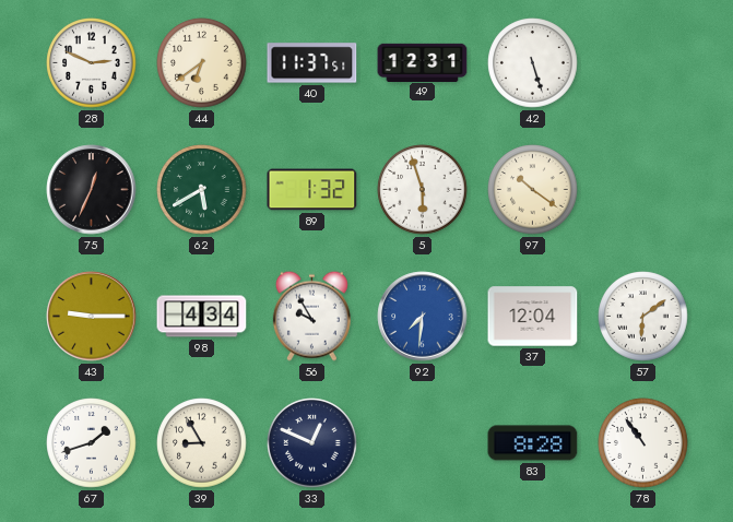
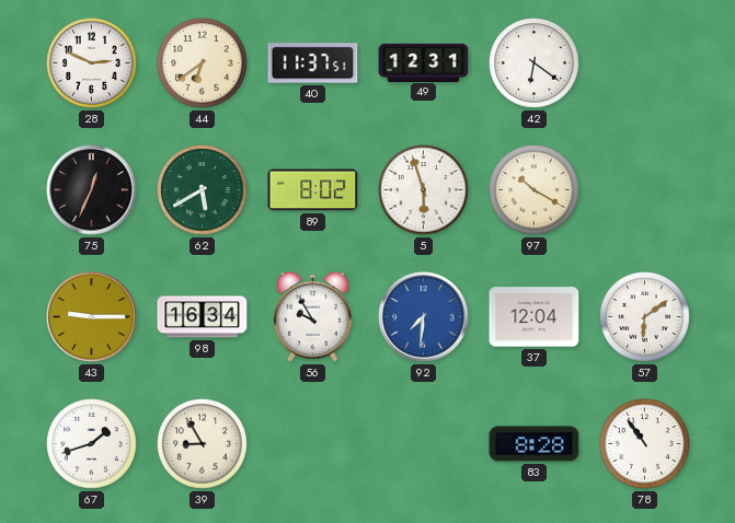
42: 5:27 -> 6:21
89: 1:32 -> 8:02
97: 10:21 -> 10:20
98: 4:34 -> 16:34
33: 12:49 -> none
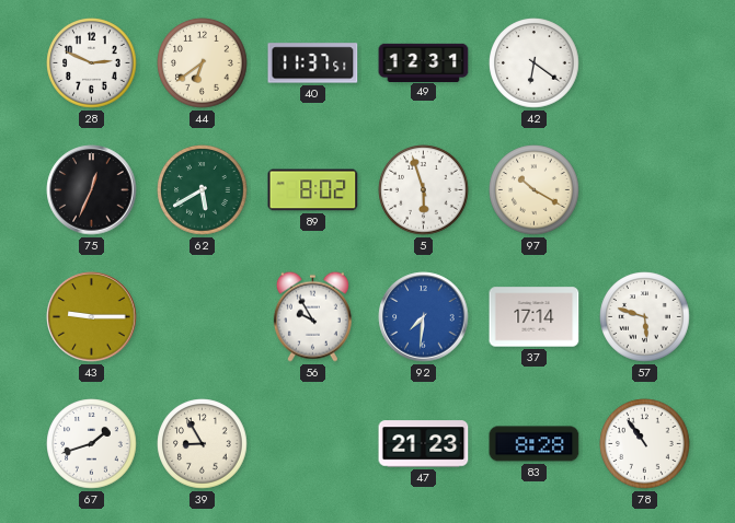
98: 16:34 -> none
37: 12:04 -> 17:14
57: 6:09 -> 5:48
47: none -> 21:23
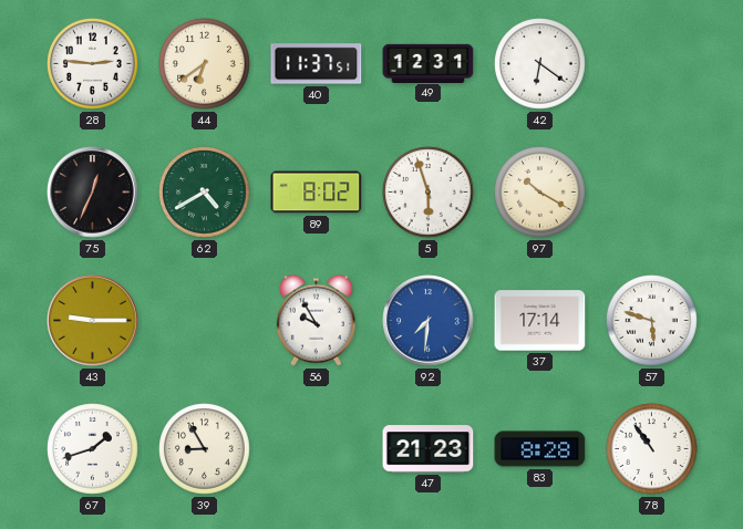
28: 2:49 -> 2:46
62: 5:40 -> 4:40
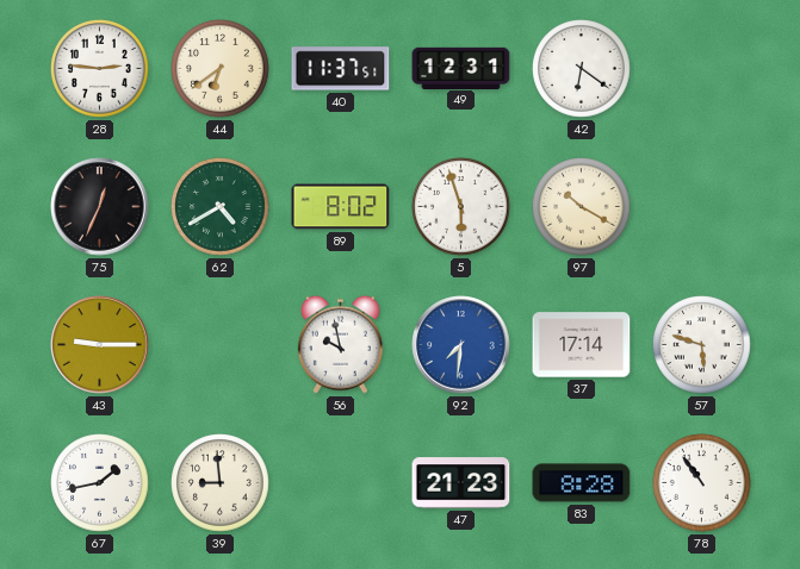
56: 9:55 -> 9:58
67: 1:42 -> 1:43
39: 8:55 -> 8:59
